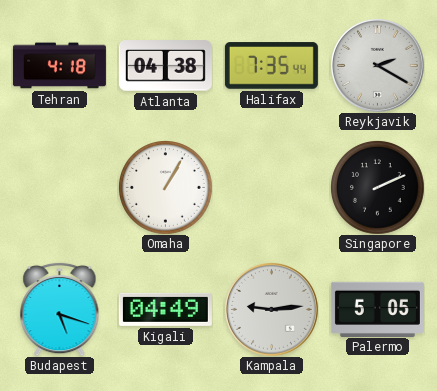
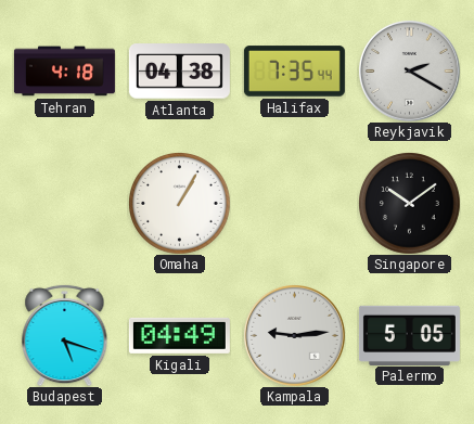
Singapore: 2:11 -> 10:09
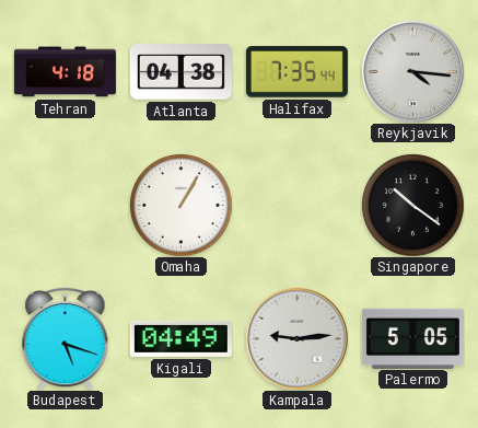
Reykjavik: 2:20 -> 4:16
Singapore: 10:09 -> 10:21
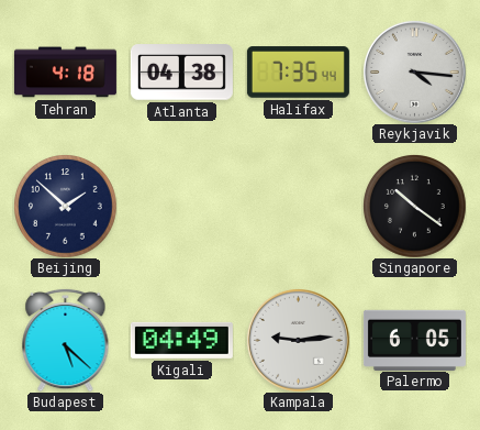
Beijing: none -> 1:52
Omaha: 1:05 -> none
Budapest: 5:18 -> 5:22
Palermo: 5:05 -> 6:05
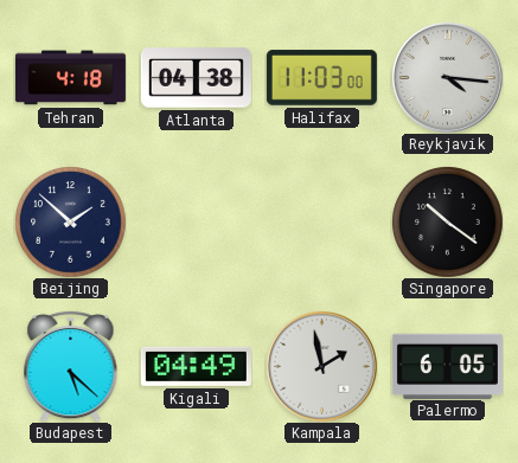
Halifax: 7:35 -> 11:03
Kampala: 9:14 -> 1:58
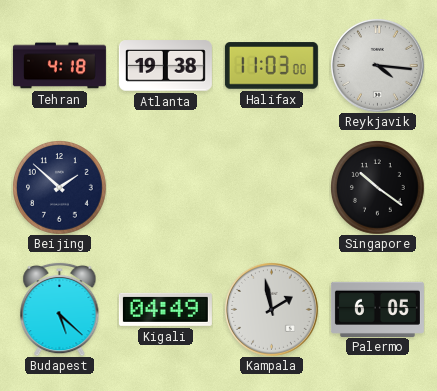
Atlanta: 04:38 -> 19:38
